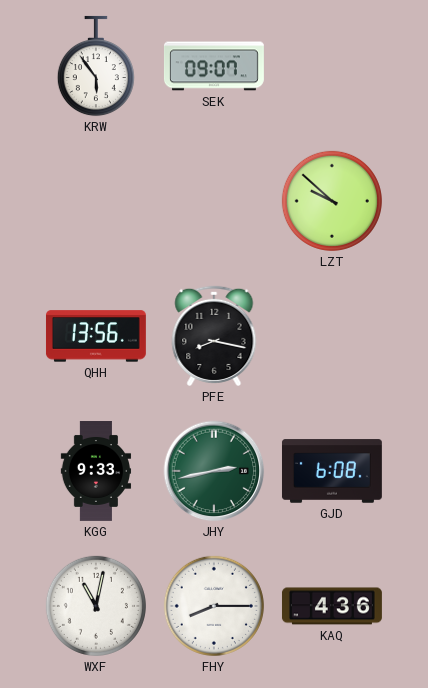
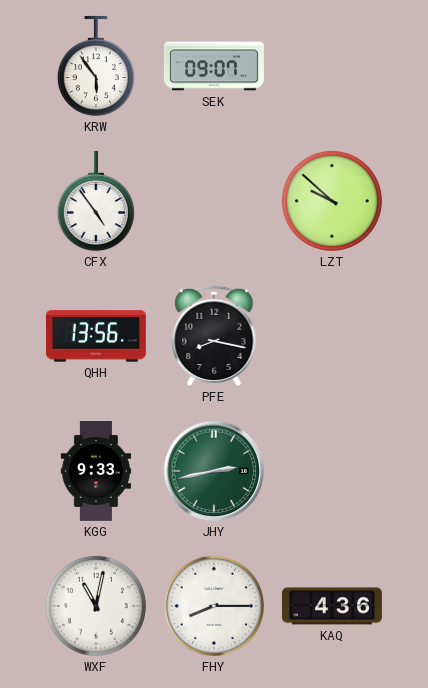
CFX: none -> 4:54
GJD: 6:08 -> none
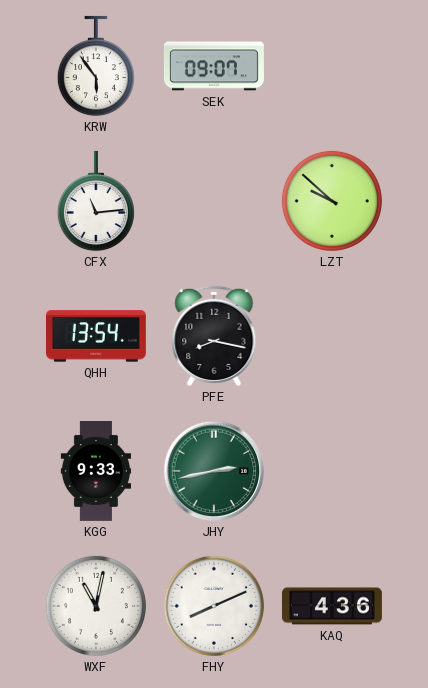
CFX: 4:54 -> 11:14
QHH: 13:56 -> 13:54
FHY: 8:15 -> 8:11
